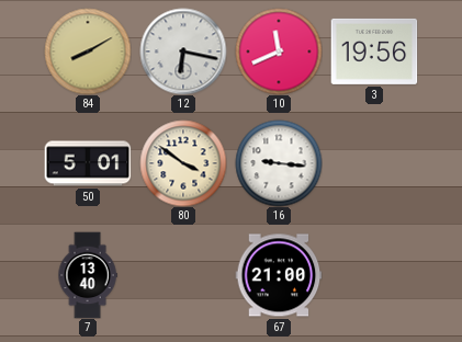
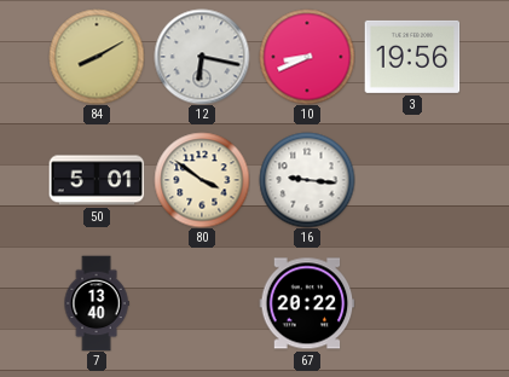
10: 11:41 -> 8:41
67: 21:00 -> 20:22
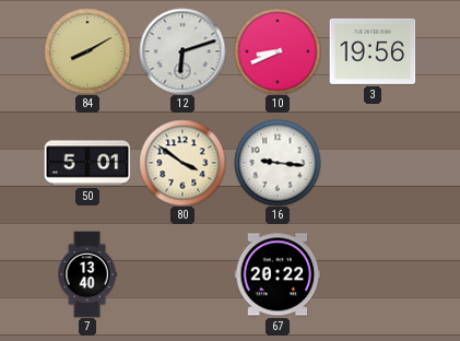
12: 6:17 -> 6:12
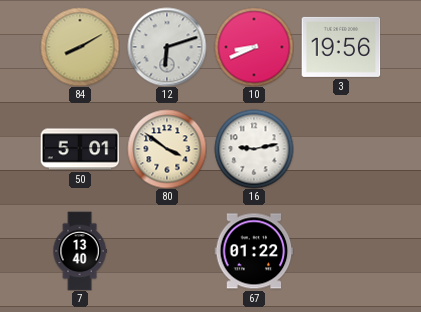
16: 9:16 -> 9:13
67: 20:22 -> 01:22
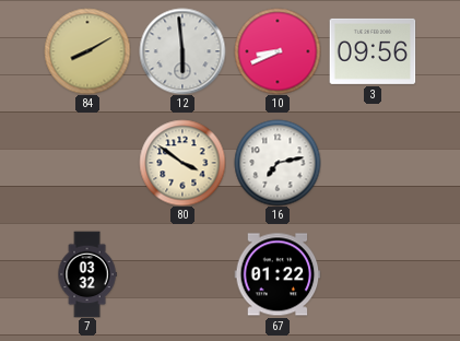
12: 6:12 -> 5:59
3: 19:56 -> 09:56
50: 5:01 -> none
16: 9:13 -> 7:13
7: 13:40 -> 03:32
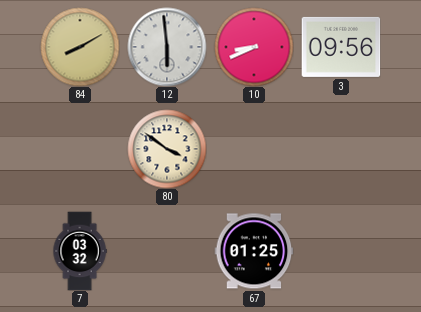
16: 7:13 -> none
67: 01:22 -> 01:25
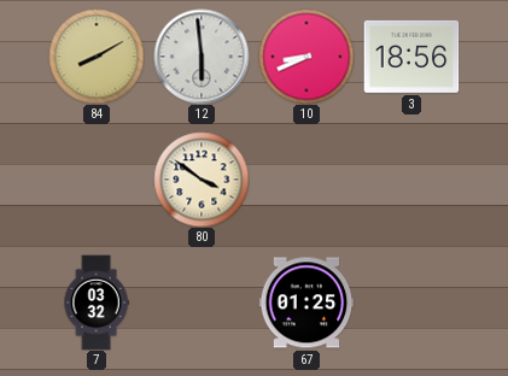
3: 09:56 -> 18:56
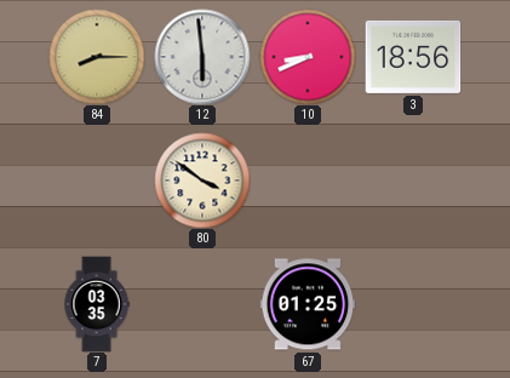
84: 8:10 -> 8:15
7: 03:32 -> 03:35
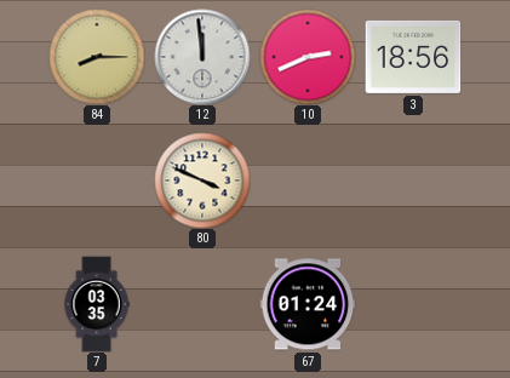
12: 5:59 -> 11:59
10: 8:41 -> 2:41
80: 3:51 -> 3:49
67: 01:25 -> 01:24
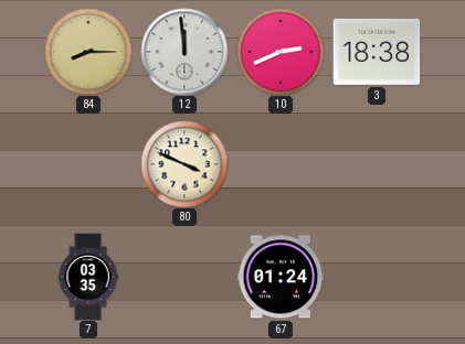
3: 18:56 -> 18:38
